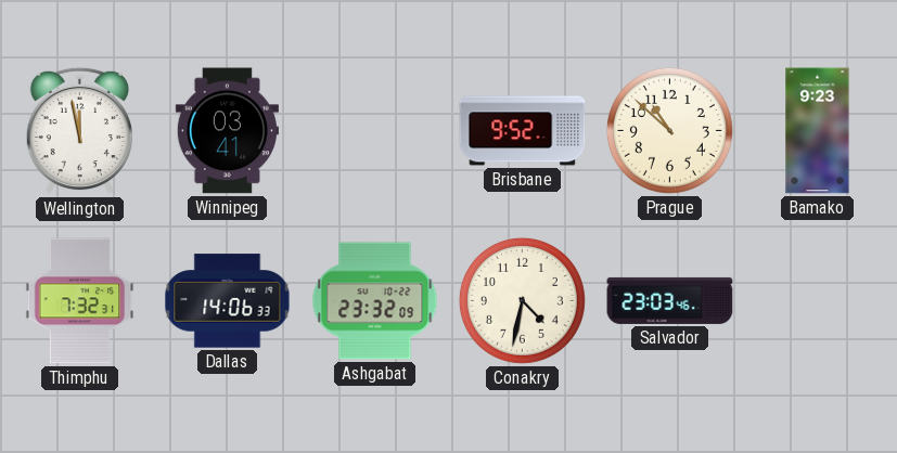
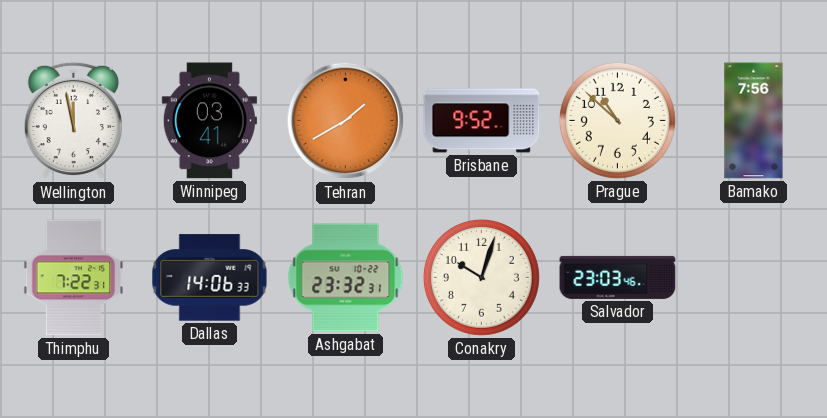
Tehran: none -> 1:40
Bamako: 9:23 -> 7:56
Thimphu: 7:32 -> 7:22
Ashgabat: 23:32:09 -> 23:32:31
Conakry: 4:32 -> 10:03
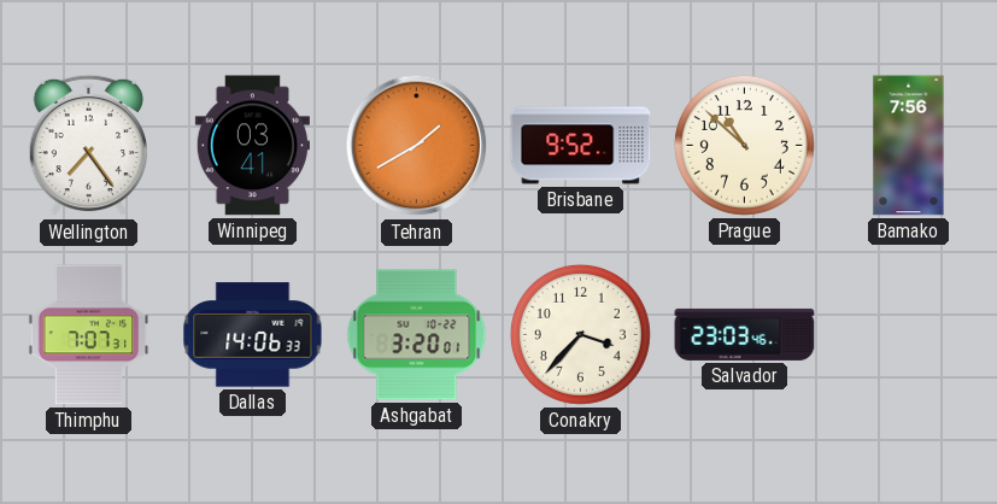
Wellington: 11:58 -> 7:24
Thimphu: 7:22 -> 7:07
Ashgabat: 23:32 -> 3:20
Conakry: 10:03 -> 3:37
